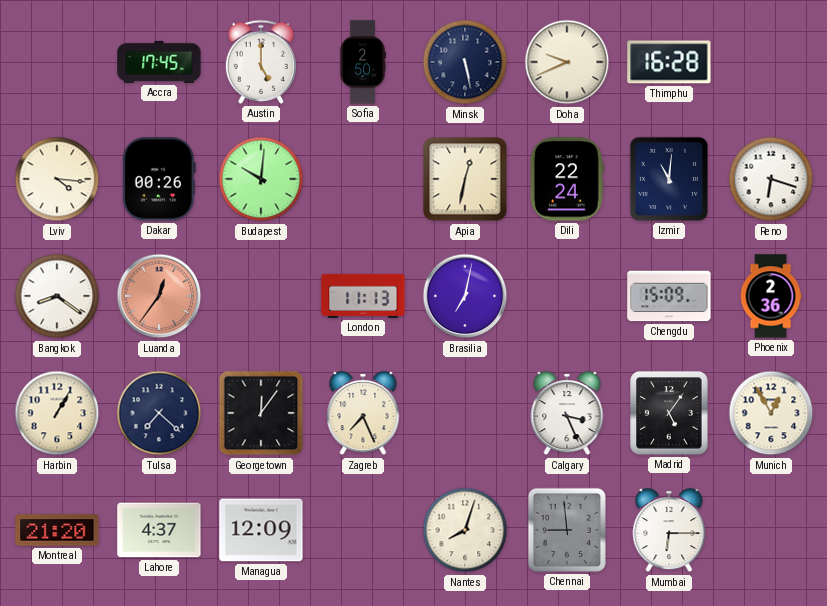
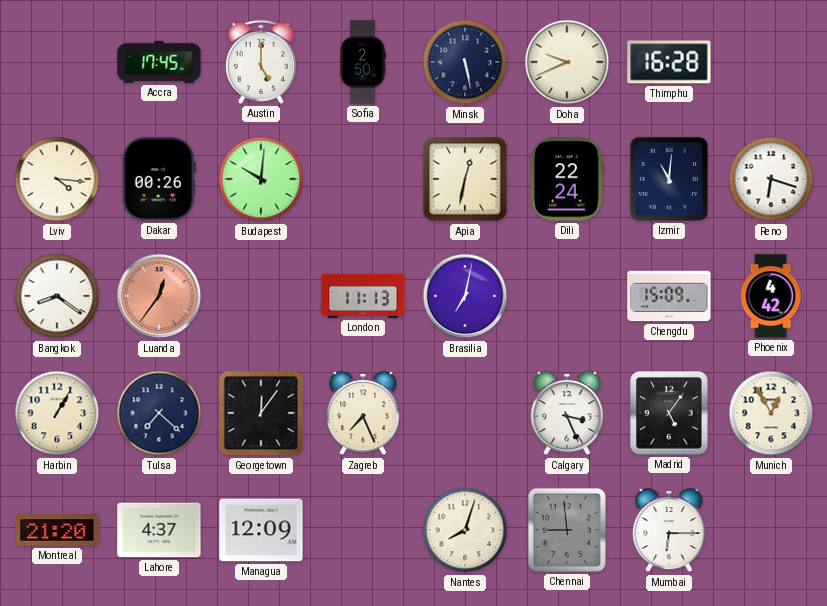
Phoenix: 2:36 -> 4:42
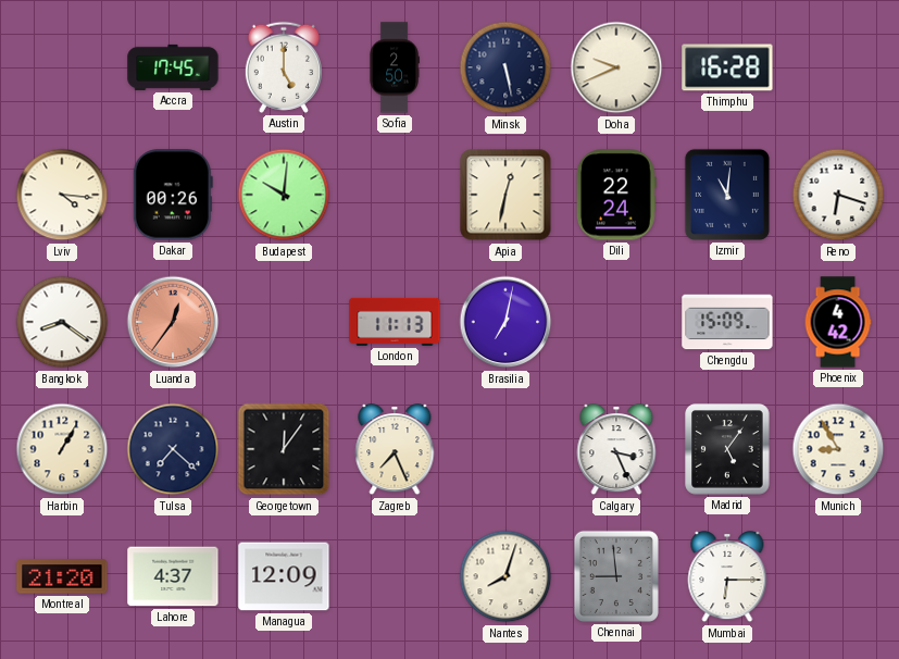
Munich: 12:55 -> 8:55
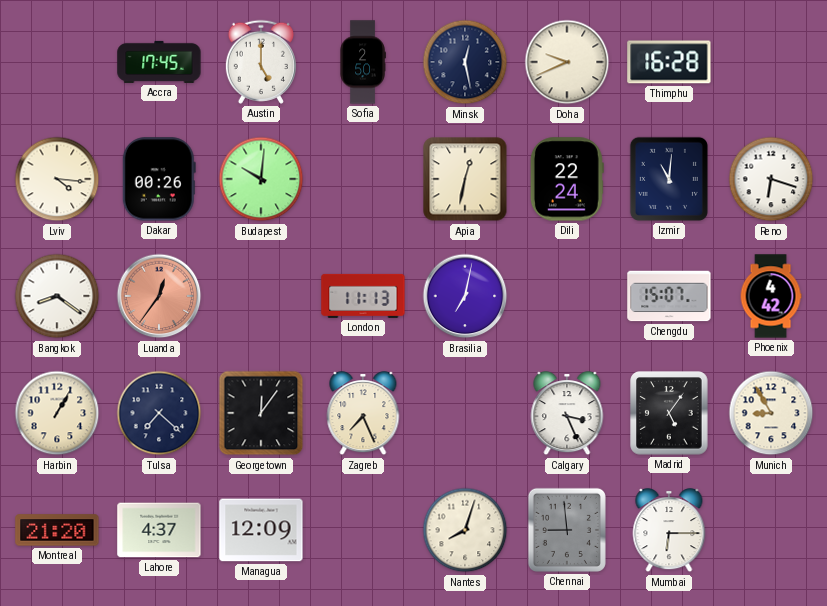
Minsk: 5:28 -> 12:28
Chengdu: 15:09 -> 15:07
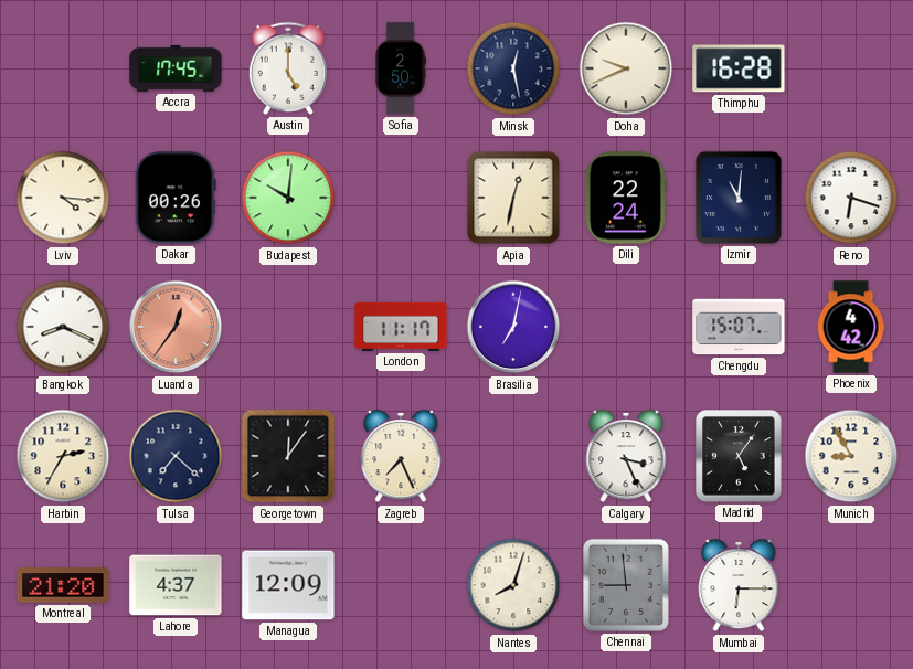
Bangkok: 8:21 -> 8:19
London: 11:13 -> 11:17
Harbin: 1:05 -> 2:35
